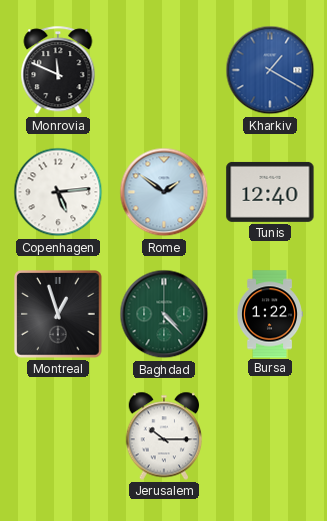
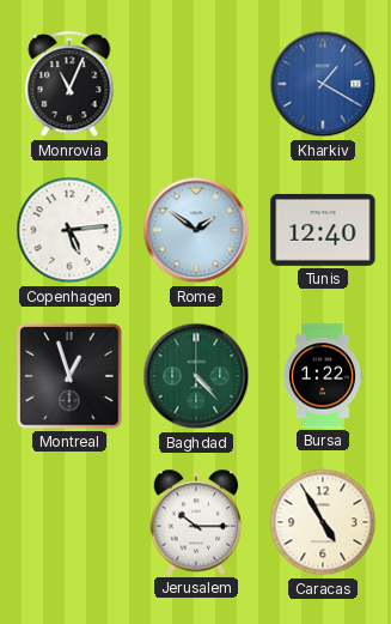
Monrovia: 11:49 -> 11:04
Caracas: none -> 4:55
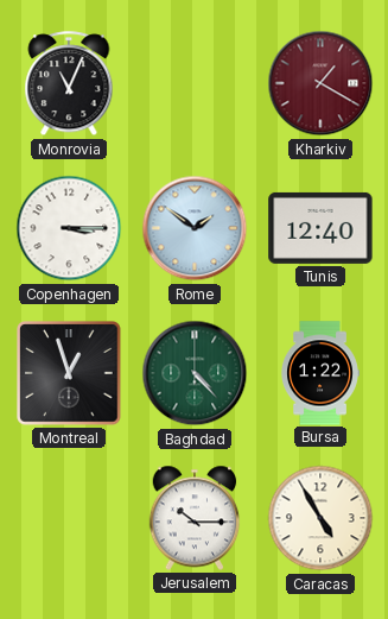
Kharkiv dial: blue -> burgundy
Copenhagen: 5:14 -> 3:15
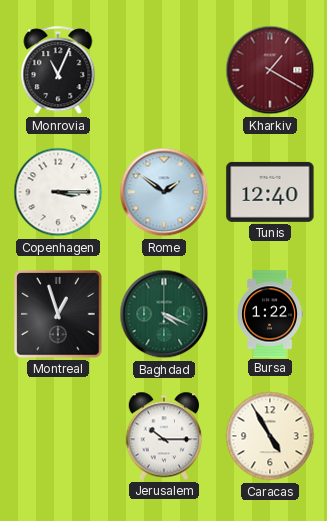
Baghdad: 4:23 -> 4:19
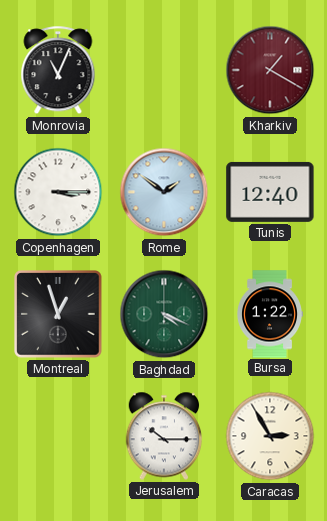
Caracas: 4:55 -> 2:55
